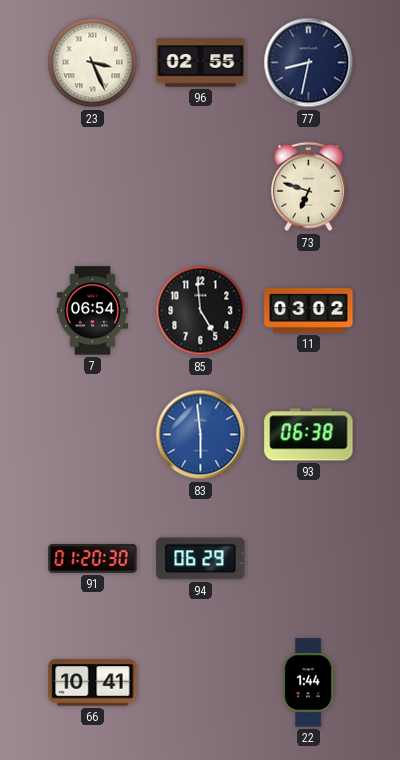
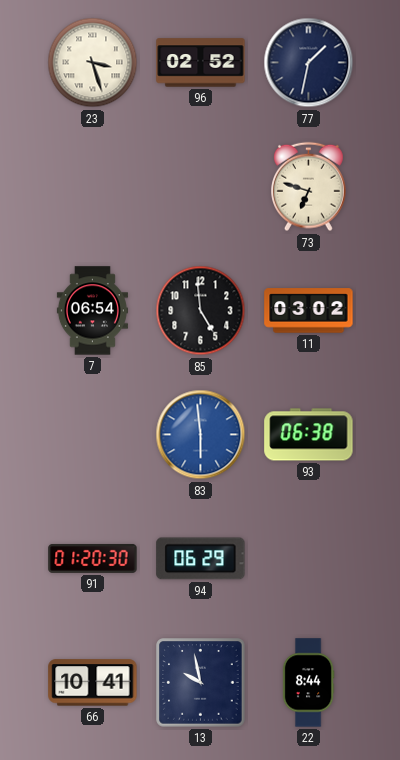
23: 3:26 -> 3:27
96: 02:55 -> 02:52
77: 8:32 -> 1:32
13: none -> 9:58
22: 1:44 -> 8:44
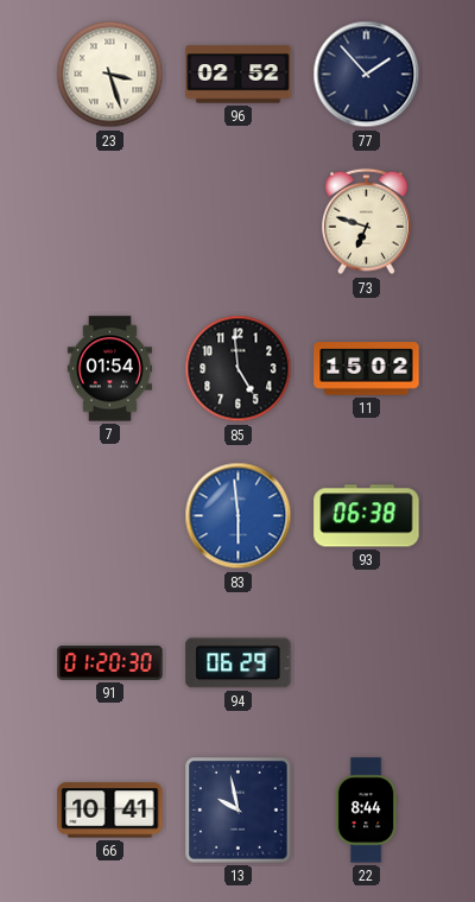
77: 1:32 -> 1:53
7: 06:54 -> 01:54
11: 03:02 -> 15:02
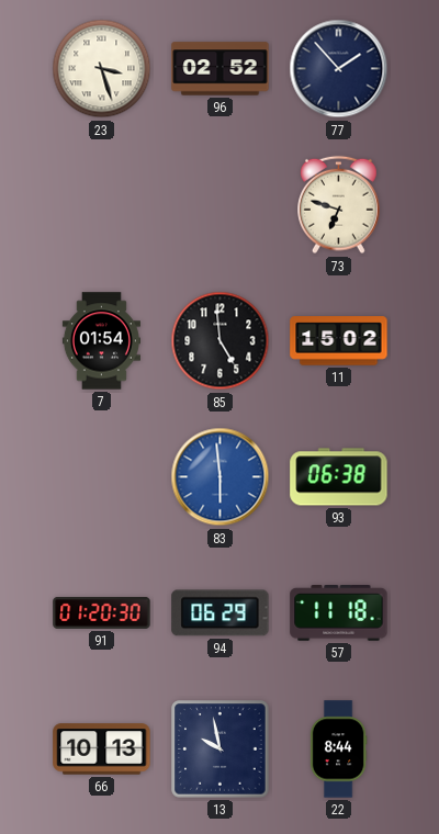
57: none -> 11:18
66: 10:41 -> 10:13
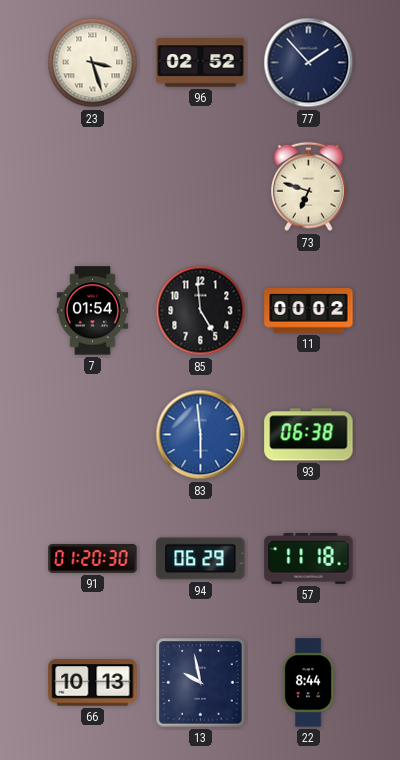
11: 15:02 -> 00:02
